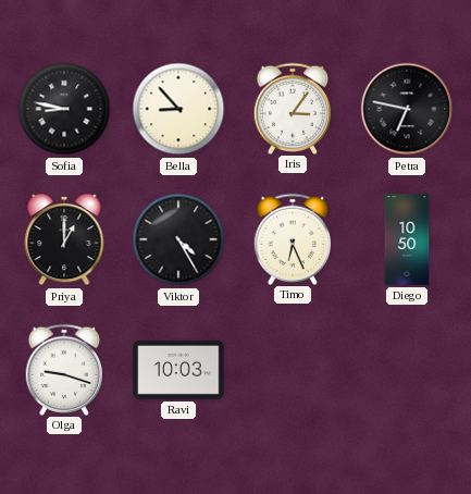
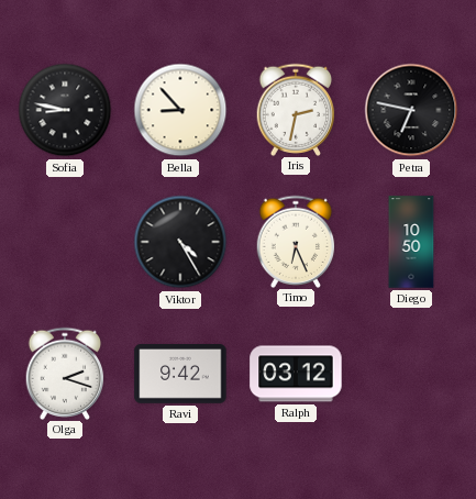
Iris: 3:06 -> 2:32
Priya: 1:00 -> none
Olga: 9:18 -> 2:18
Ravi: 10:03 -> 9:42
Ralph: none -> 03:12
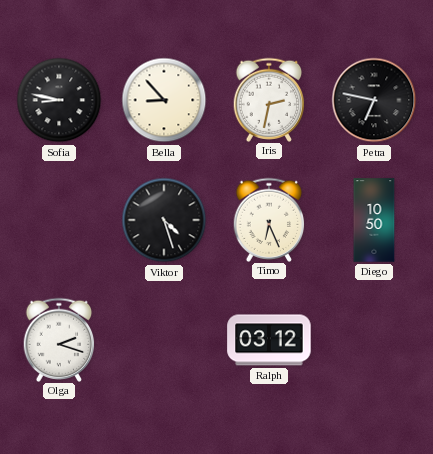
Viktor: 4:25 -> 4:27
Ravi: 9:42 -> none
